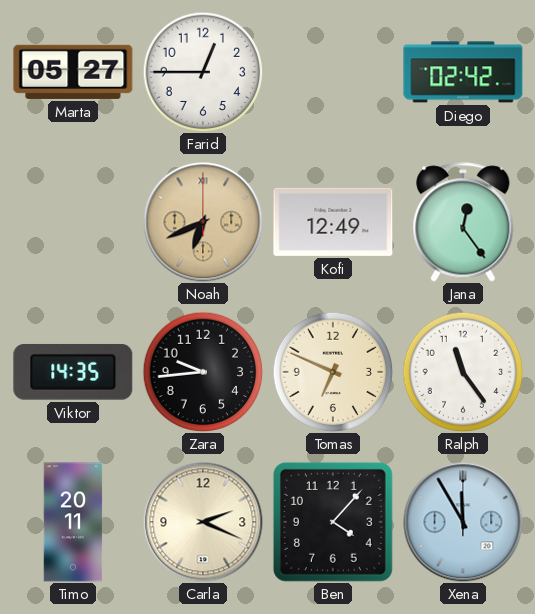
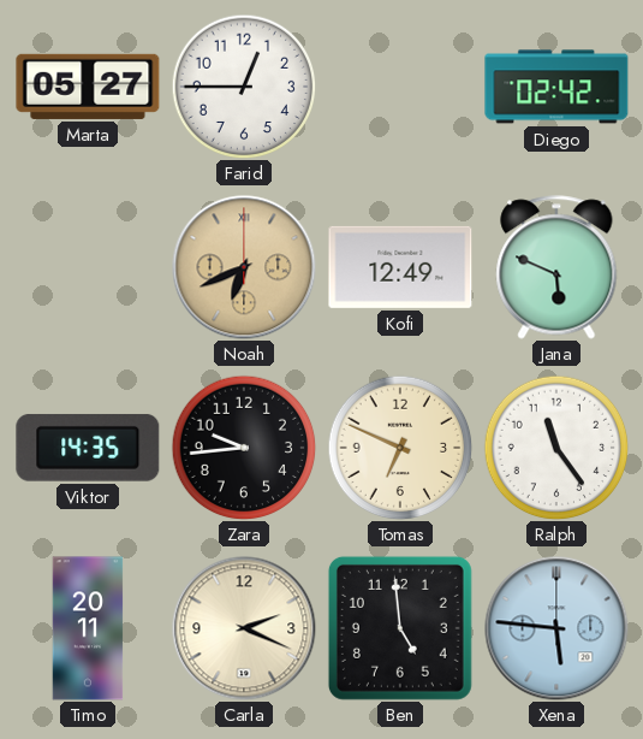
Jana: 12:24 -> 5:49
Ben: 4:07 -> 4:59
Xena: 11:55 -> 5:46
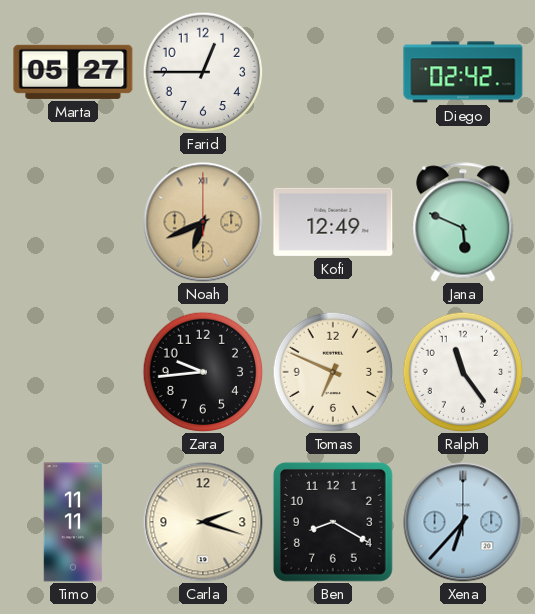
Viktor: 14:35 -> none
Timo: 20:11 -> 11:11
Carla: 2:19 -> 2:18
Ben: 4:59 -> 8:20
Xena: 5:46 -> 6:37
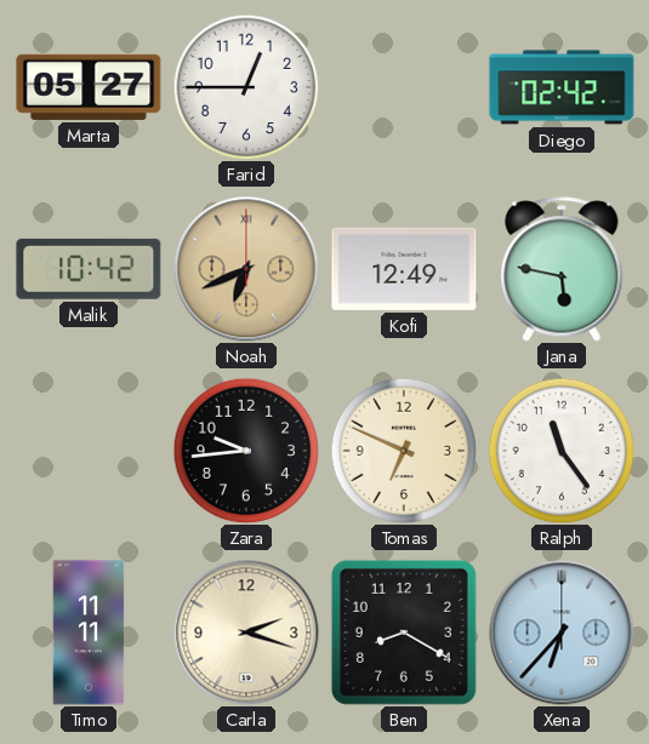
Malik: none -> 10:42
Jana: 5:49 -> 5:47
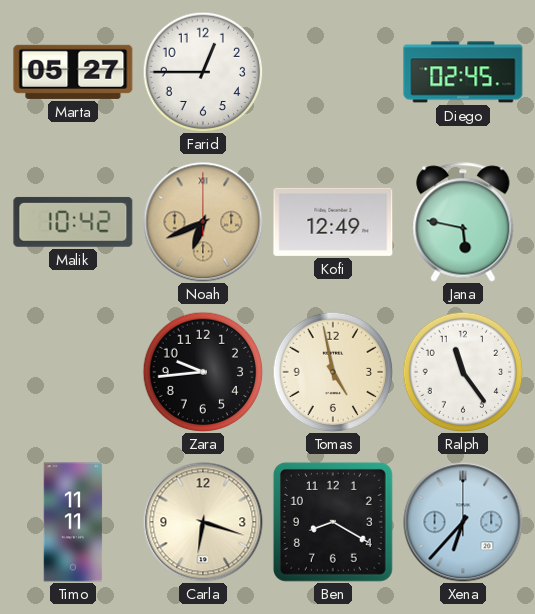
Diego: 02:42 -> 02:45
Tomas: 6:49 -> 4:58
Carla: 2:18 -> 6:18
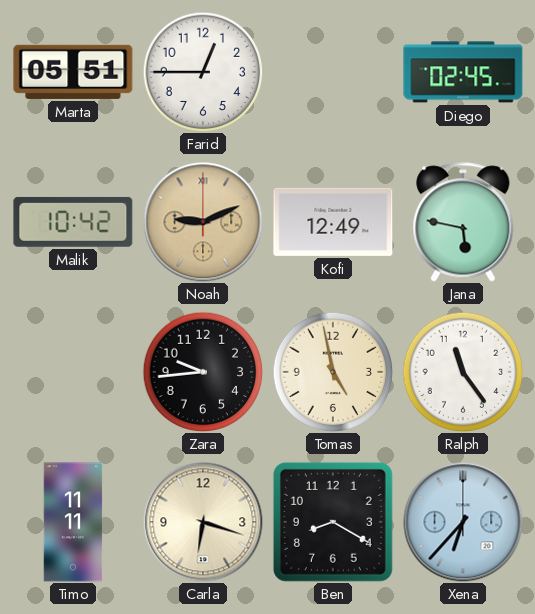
Marta: 05:27 -> 05:51
Noah: 6:41 -> 9:11
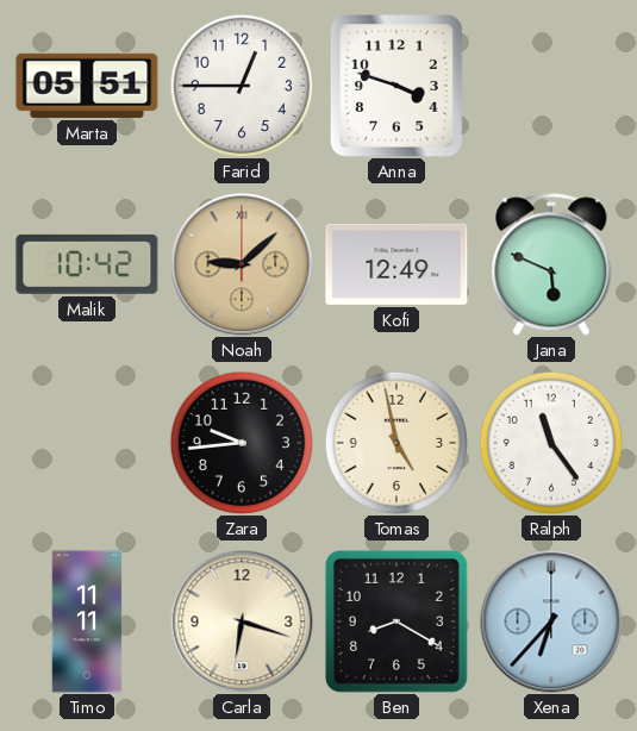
Anna: none -> 3:48
Diego: 02:45 -> none
Noah: 9:11 -> 9:08
Jana: 5:47 -> 5:49
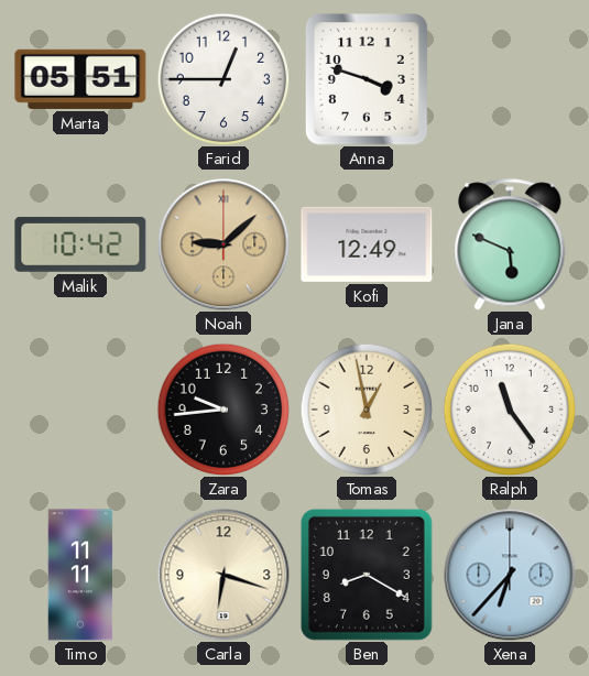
Tomas: 4:58 -> 12:58
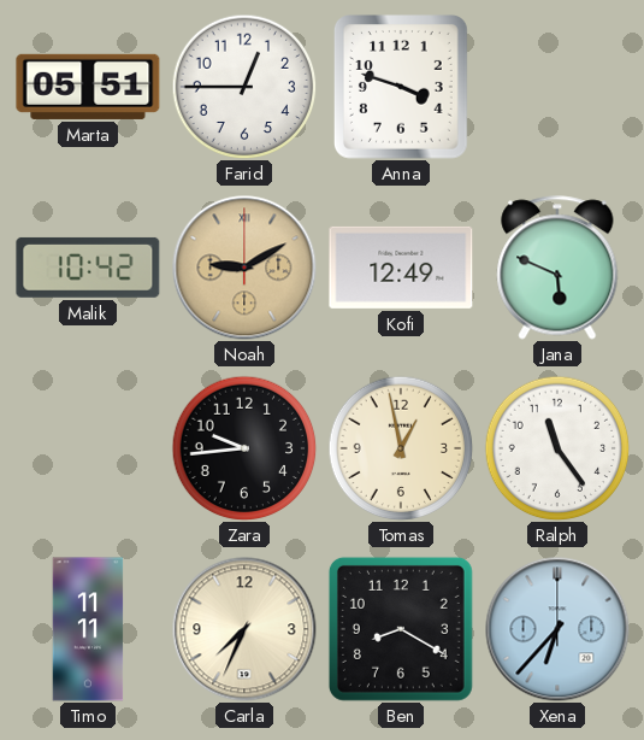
Noah: 9:08 -> 9:10
Carla: 6:18 -> 7:34
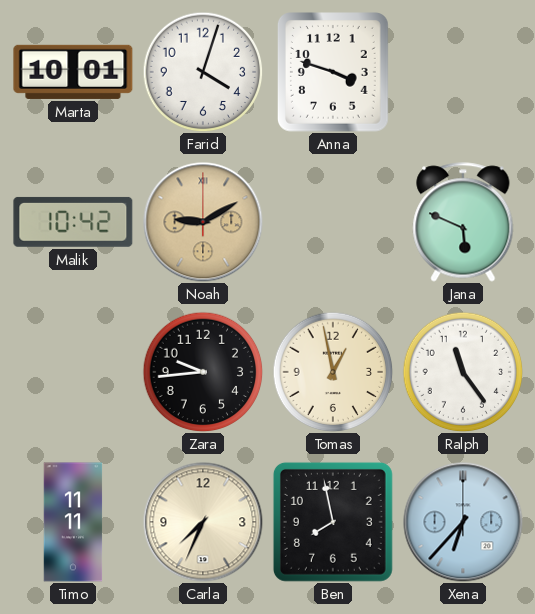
Marta: 05:51 -> 10:01
Farid: 12:45 -> 4:03
Kofi: 12:49 -> none
Ben: 8:20 -> 7:58
